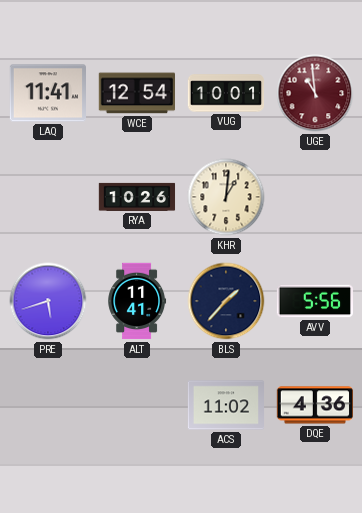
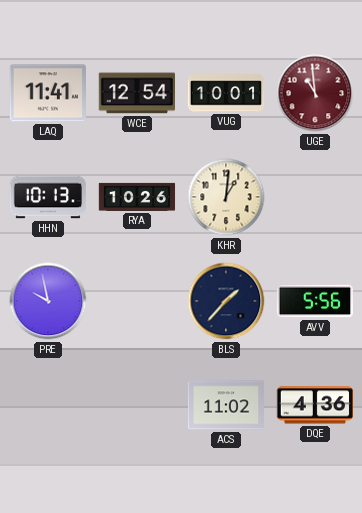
HHN: none -> 10:13
PRE: 5:42 -> 9:58
ALT: 11:41 -> none
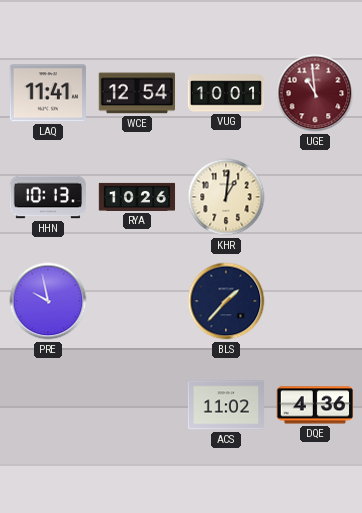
AVV: 5:56 -> none
